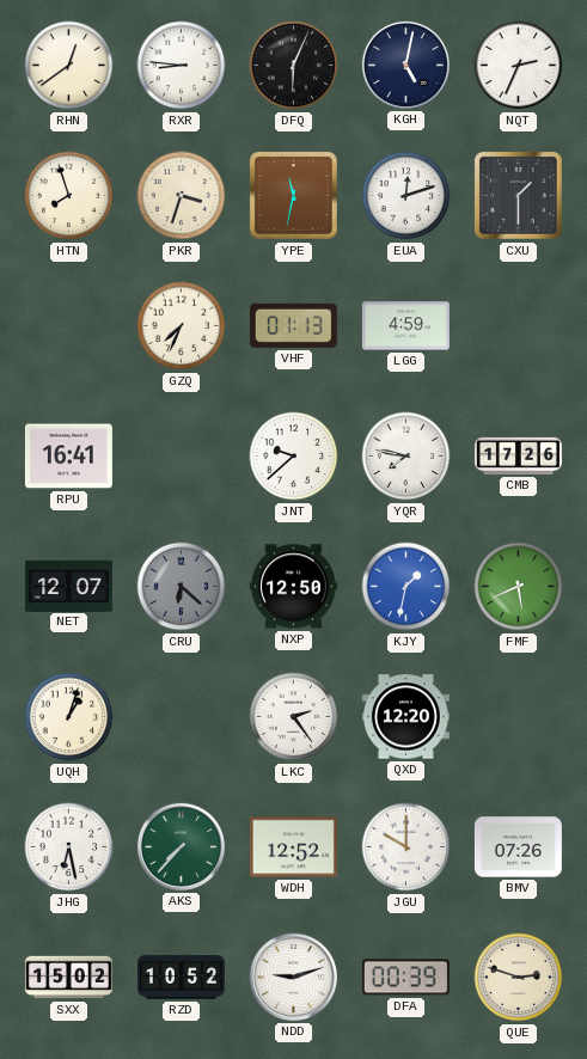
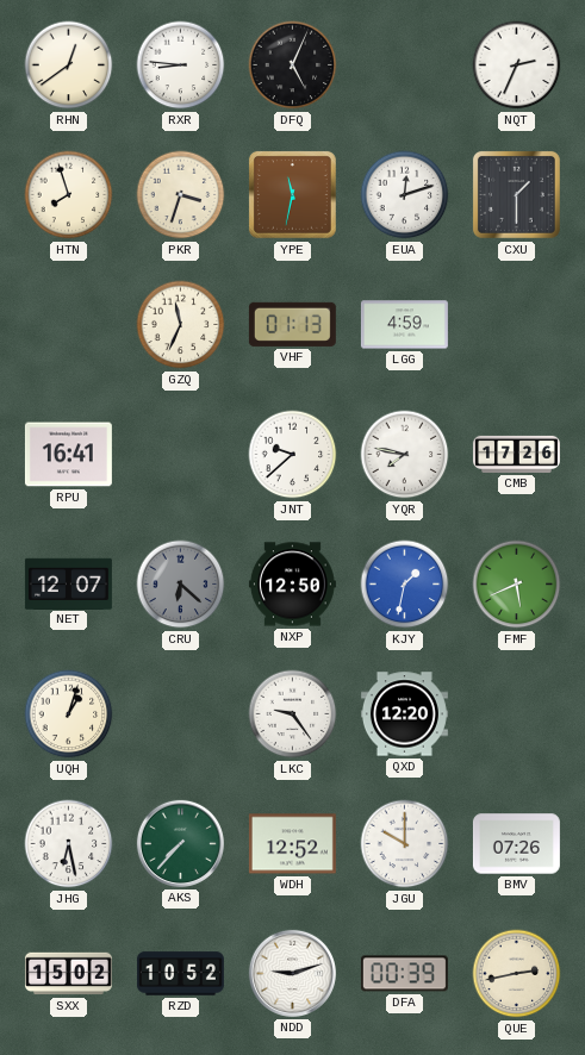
DFQ: 6:04 -> 5:04
KGH: 5:02 -> none
GZQ: 7:34 -> 11:34
LKC: 2:24 -> 9:24
QUE: 2:48 -> 2:43
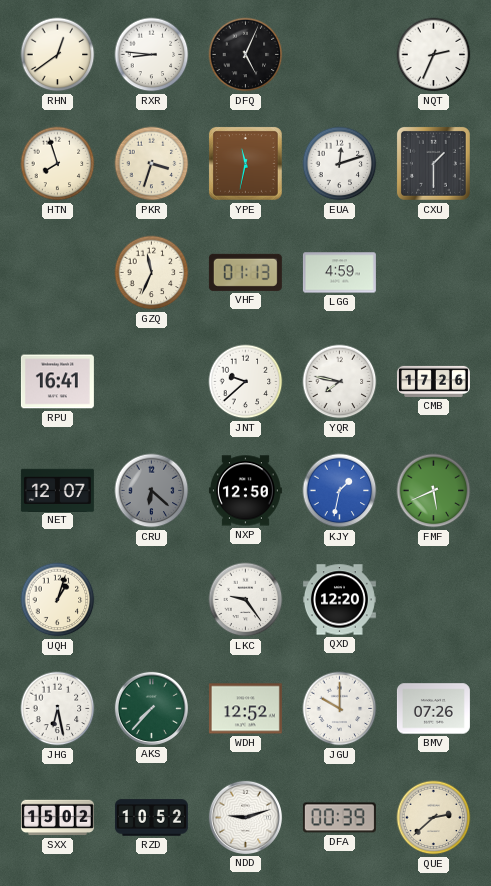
QUE: 2:43 -> 2:38
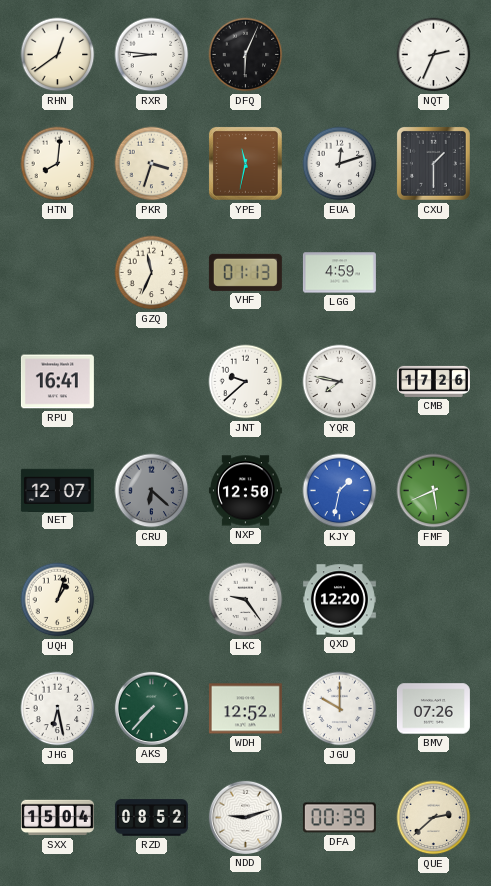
DFQ: 5:04 -> 6:04
HTN: 7:57 -> 8:01
SXX: 15:02 -> 15:04
RZD: 10:52 -> 08:52
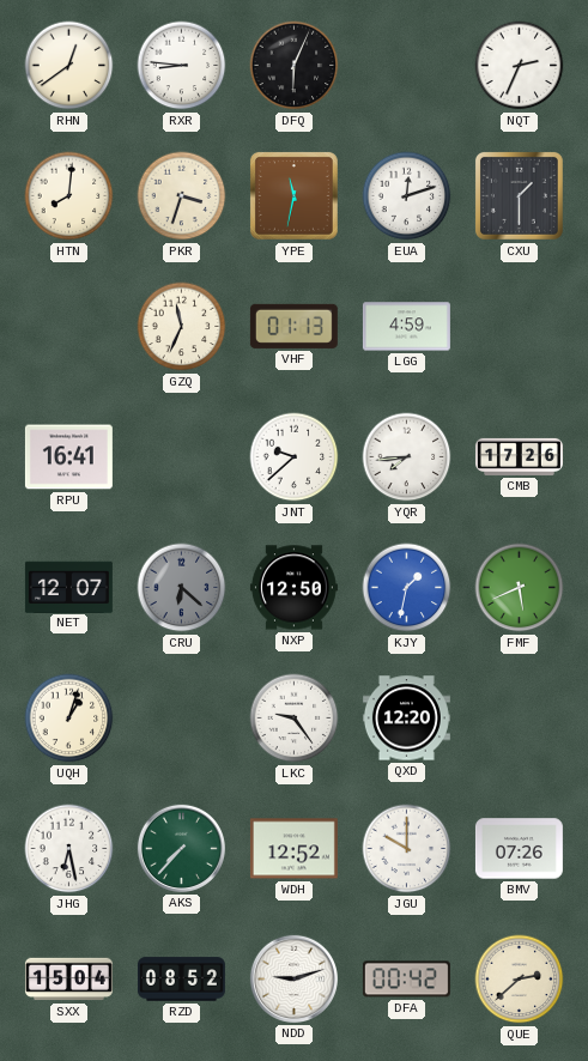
YQR: 7:47 -> 7:44
DFA: 00:39 -> 00:42
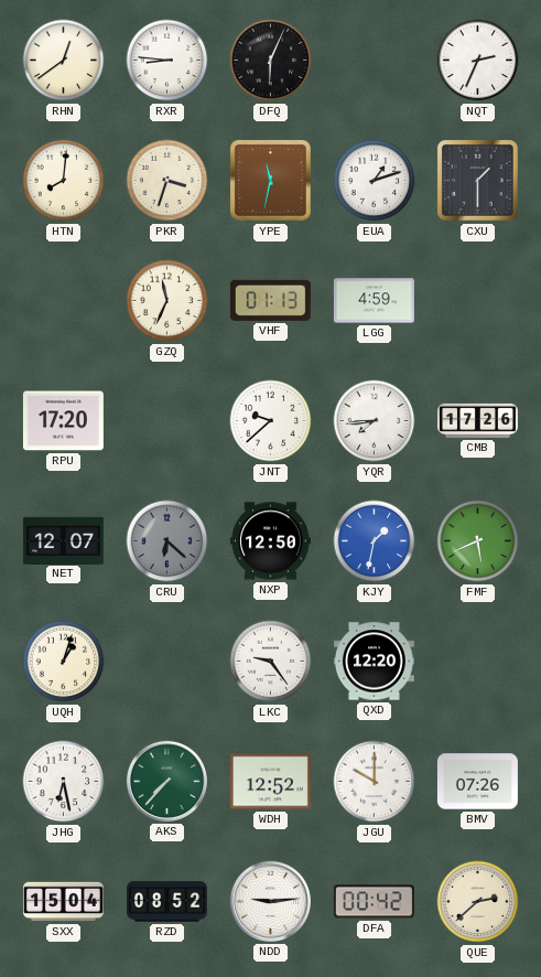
EUA: 12:12 -> 1:12
RPU: 16:41 -> 17:20
NDD: 9:12 -> 9:14
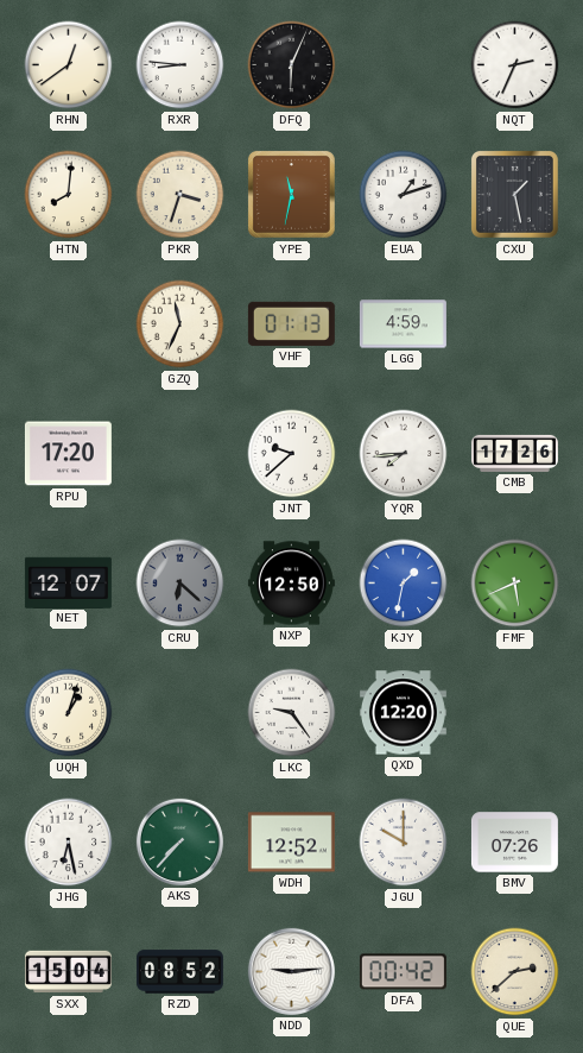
CXU: 1:30 -> 1:28
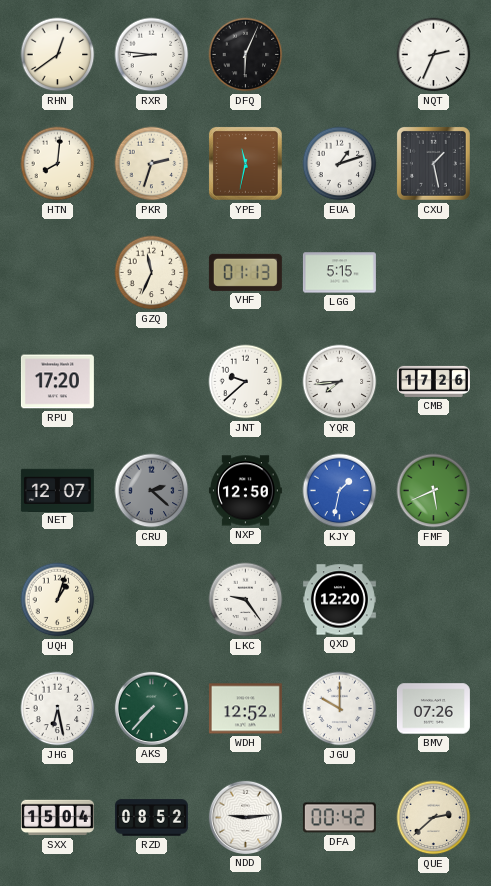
PKR: 3:33 -> 2:33
LGG: 4:59 -> 5:15
CRU: 6:22 -> 2:22
